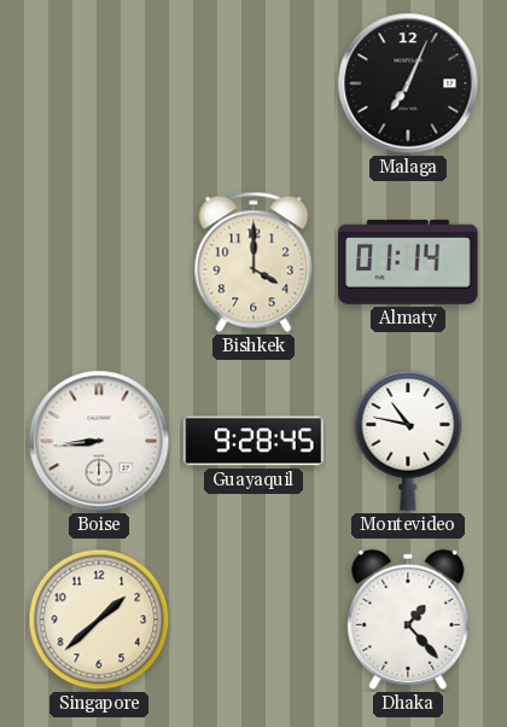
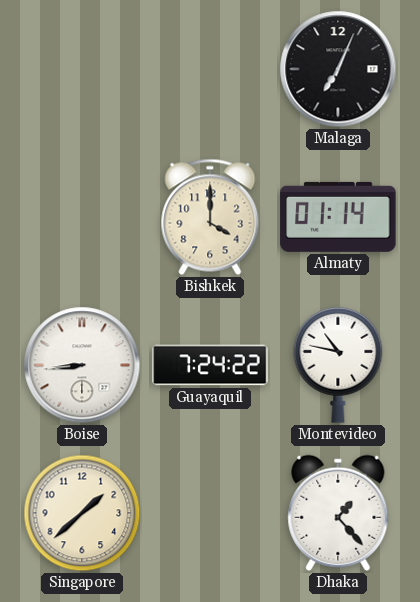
Guayaquil: 9:28 -> 7:24
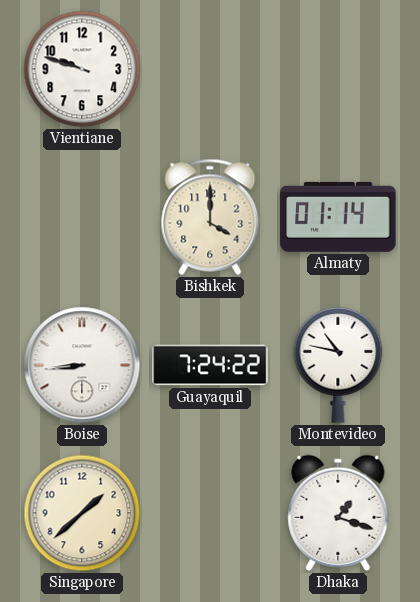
Vientiane: none -> 9:48
Malaga: 7:04 -> none
Dhaka: 1:23 -> 1:18
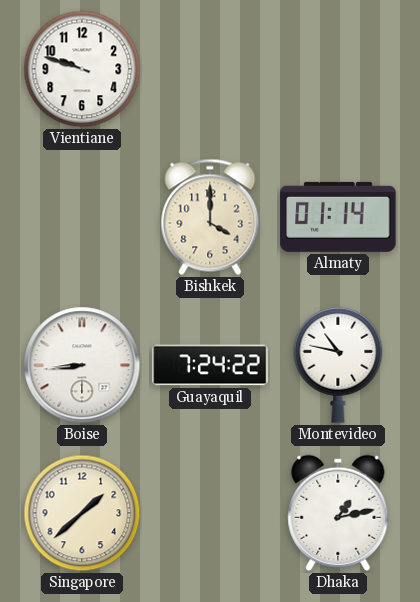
Dhaka: 1:18 -> 1:13
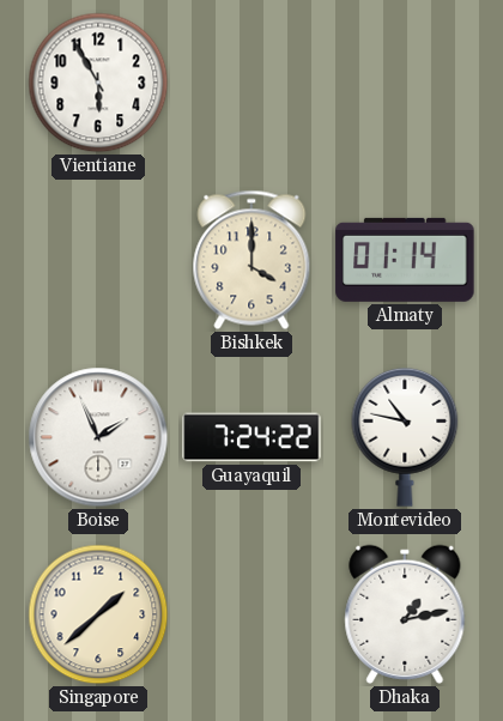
Vientiane: 9:48 -> 5:55
Boise: 8:44 -> 1:56
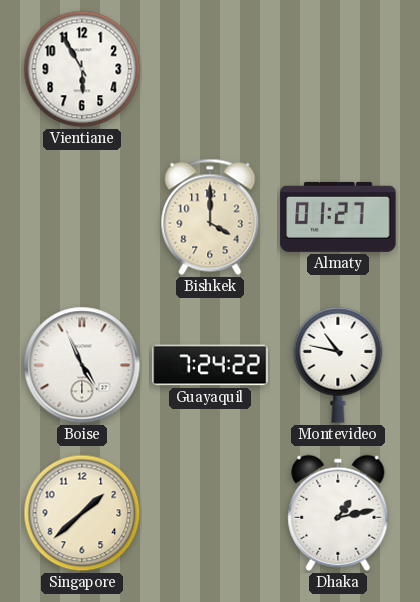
Almaty: 01:14 -> 01:27
Boise: 1:56 -> 4:56
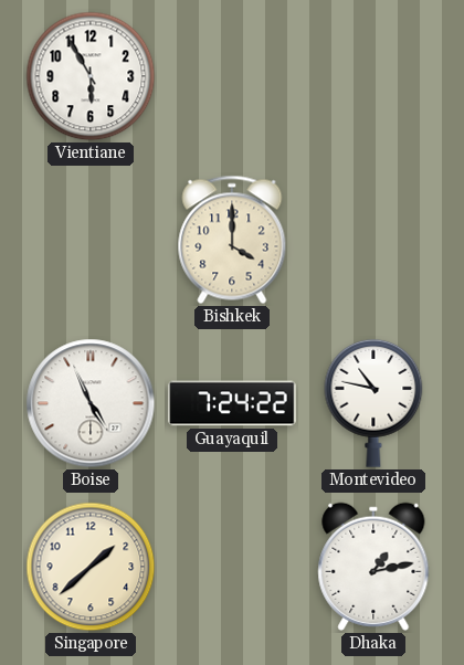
Almaty: 01:27 -> none
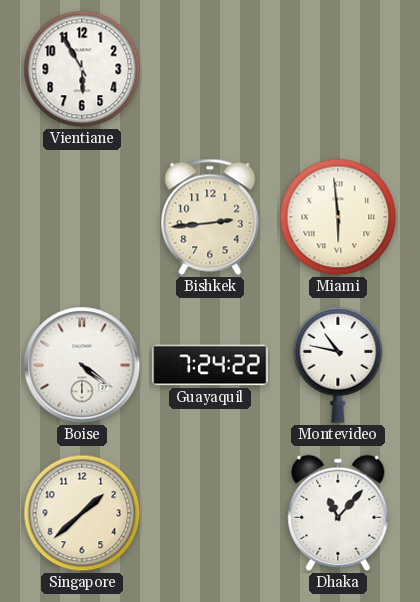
Bishkek: 4:00 -> 2:44
Miami: none -> 5:59
Boise: 4:56 -> 4:21
Dhaka: 1:13 -> 11:07
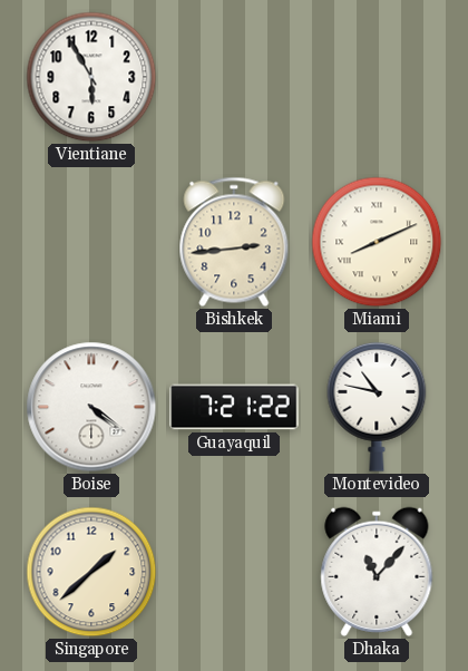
Miami: 5:59 -> 8:11
Guayaquil: 7:24 -> 7:21
